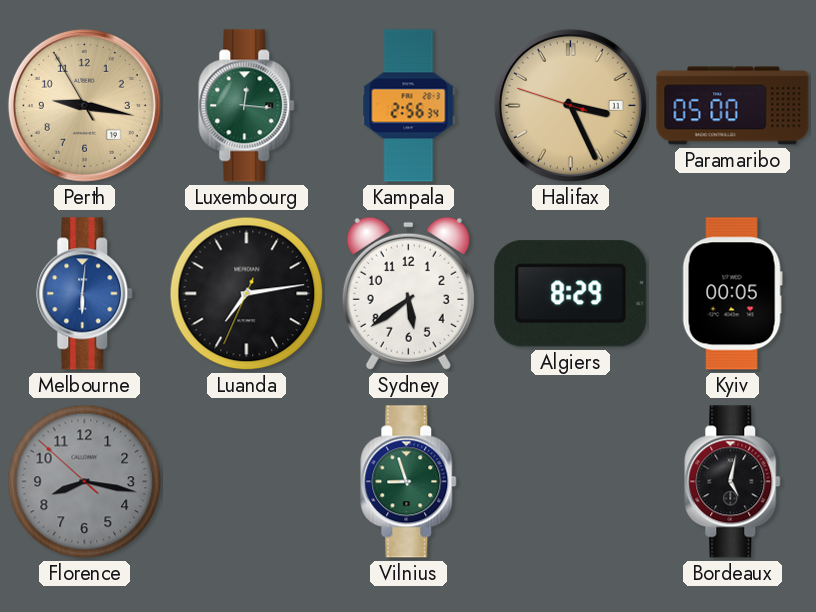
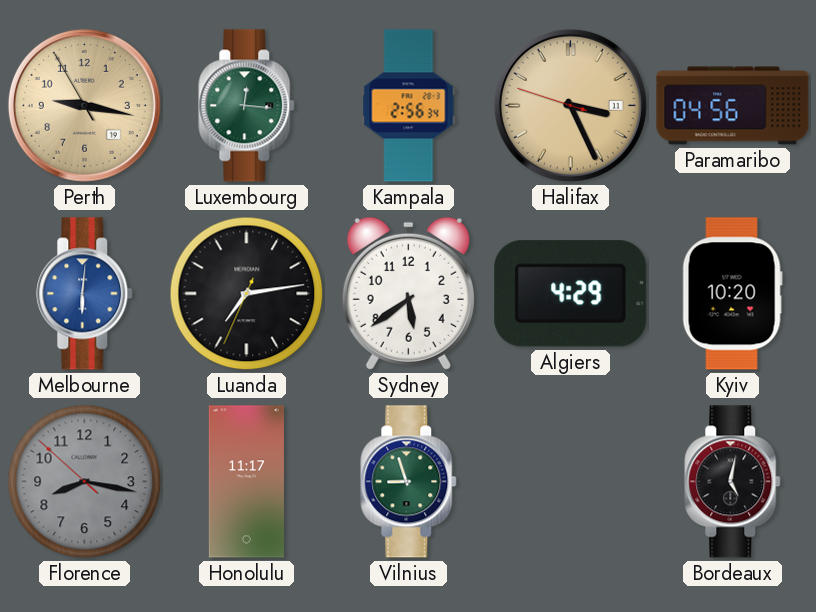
Paramaribo: 05:00 -> 04:56
Algiers: 8:29 -> 4:29
Kyiv: 00:05 -> 10:20
Honolulu: none -> 11:17
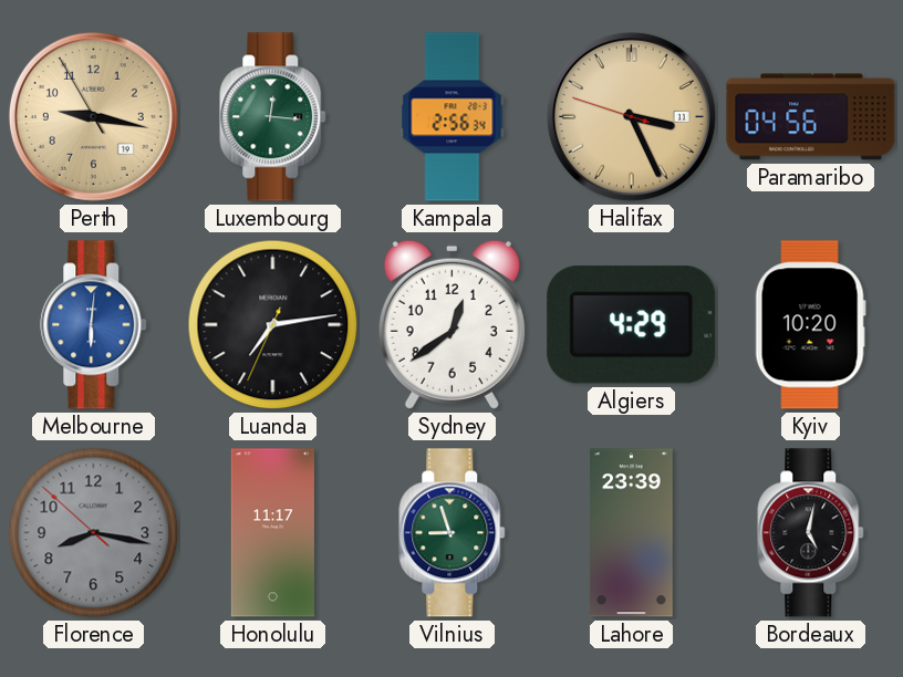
Sydney: 5:39 -> 12:39
Lahore: none -> 23:39
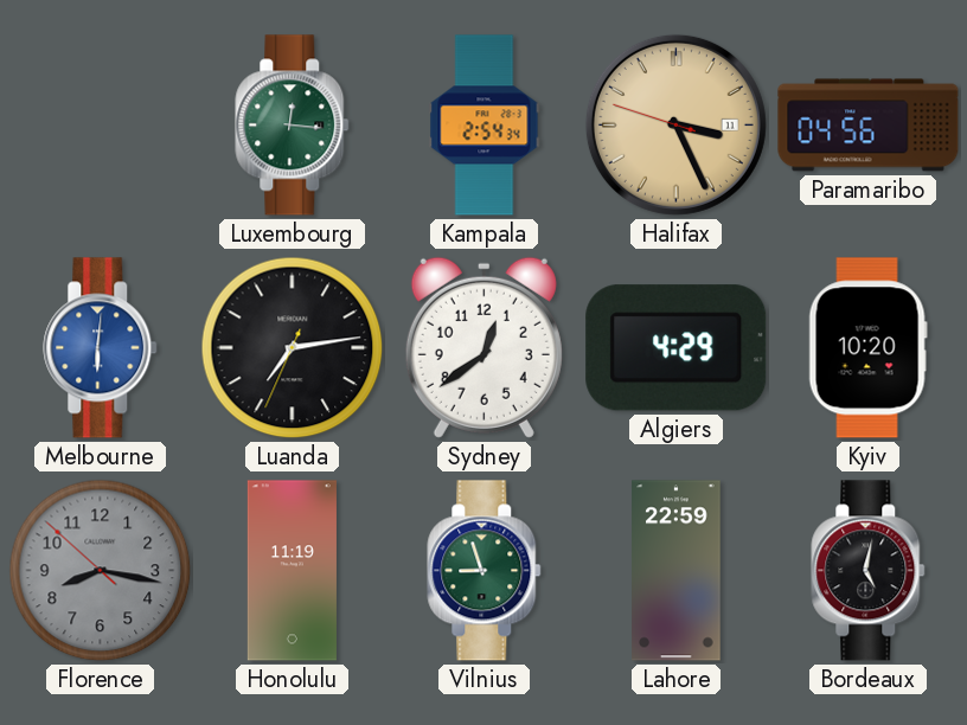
Perth: 9:16 -> none
Kampala: 2:56 -> 2:54
Honolulu: 11:17 -> 11:19
Lahore: 23:39 -> 22:59
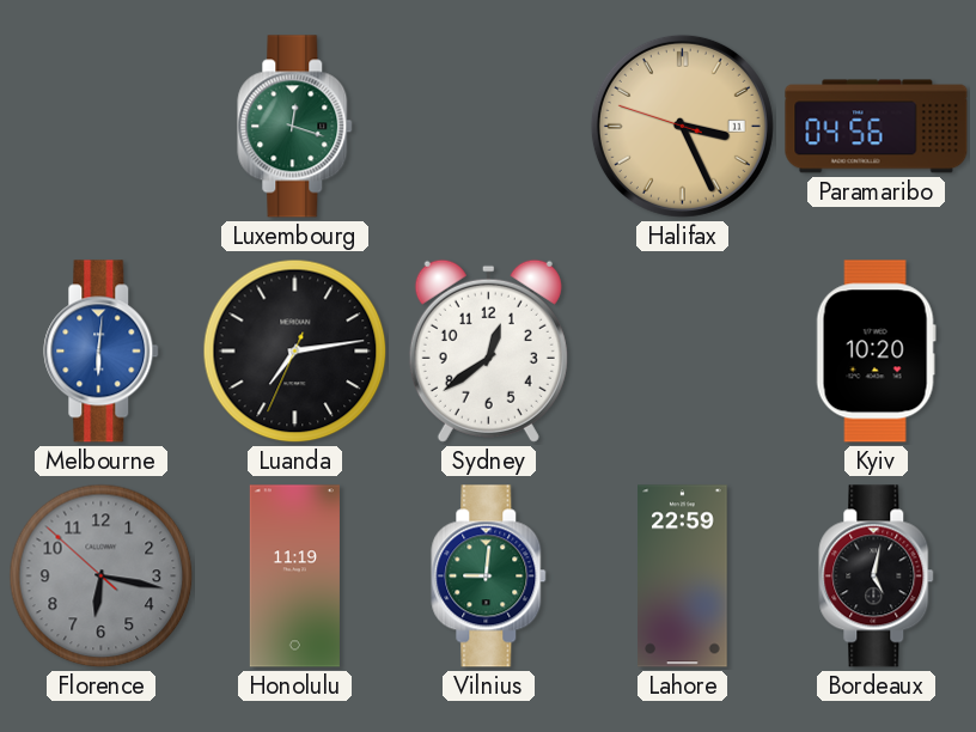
Luxembourg: 12:16 -> 12:18
Kampala: 2:54 -> none
Algiers: 4:29 -> none
Florence: 8:16 -> 6:16
Vilnius: 8:57 -> 9:01
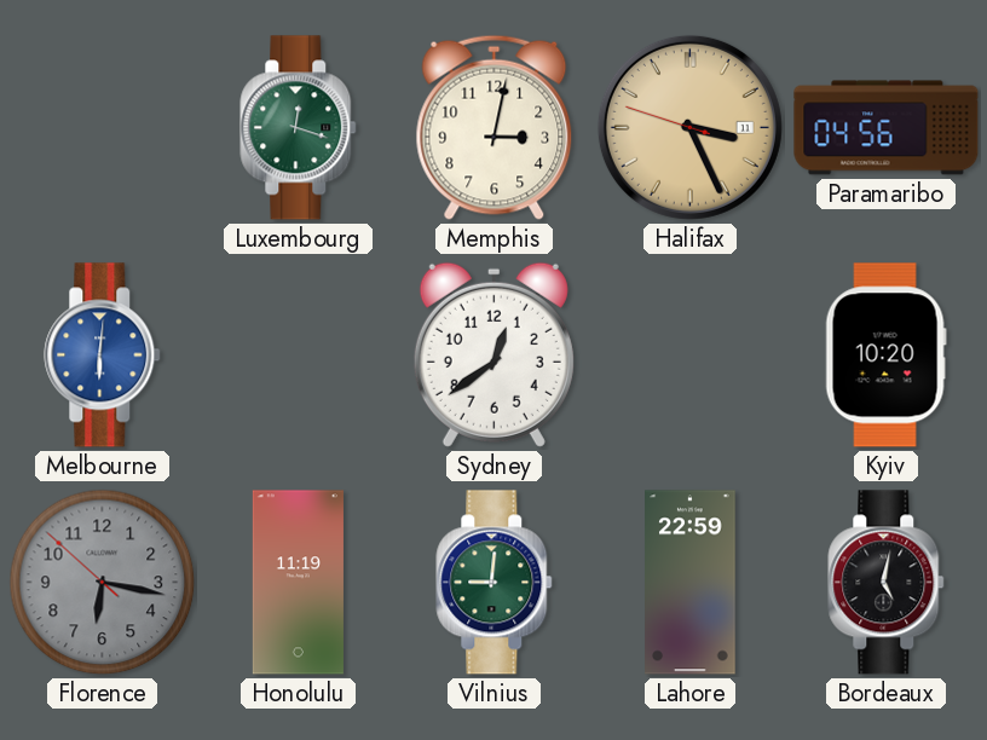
Memphis: none -> 3:02
Luanda: 7:13 -> none
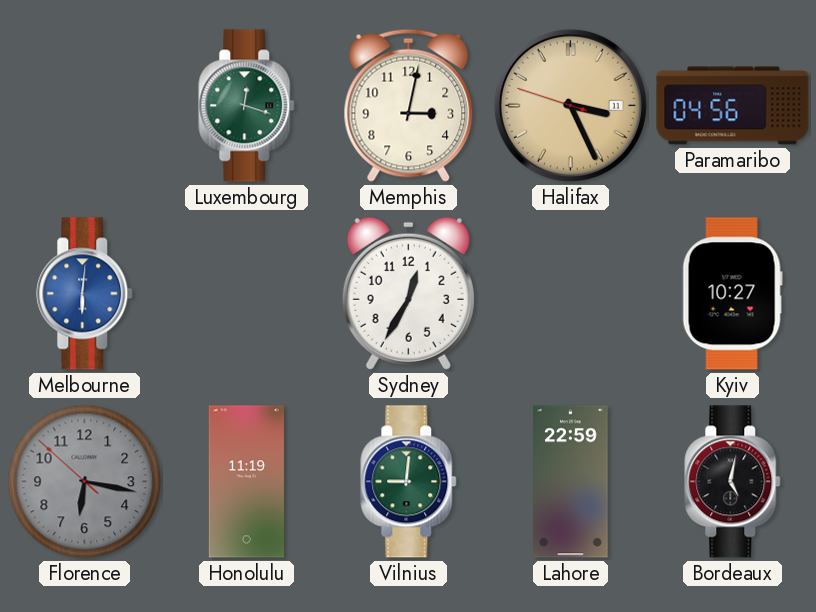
Sydney: 12:39 -> 12:35
Kyiv: 10:20 -> 10:27
